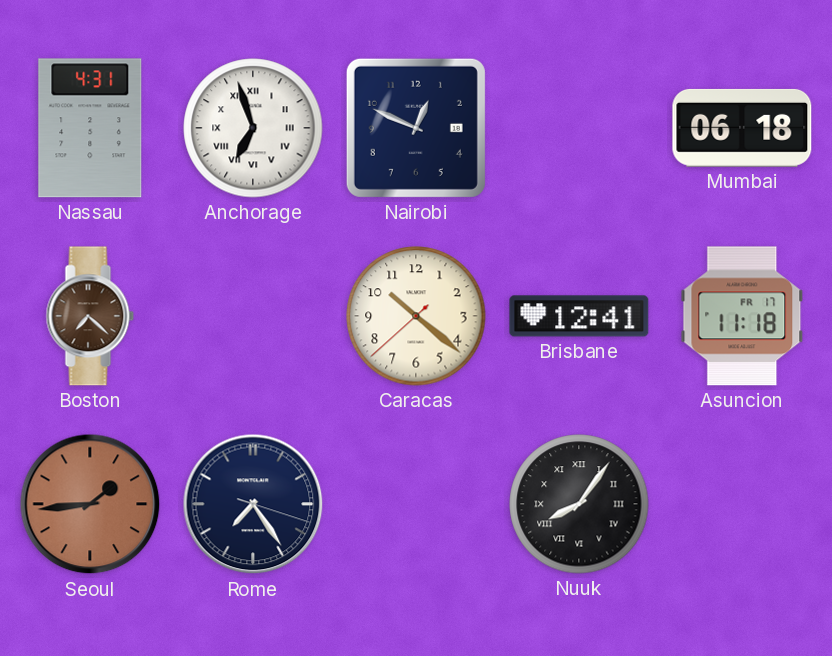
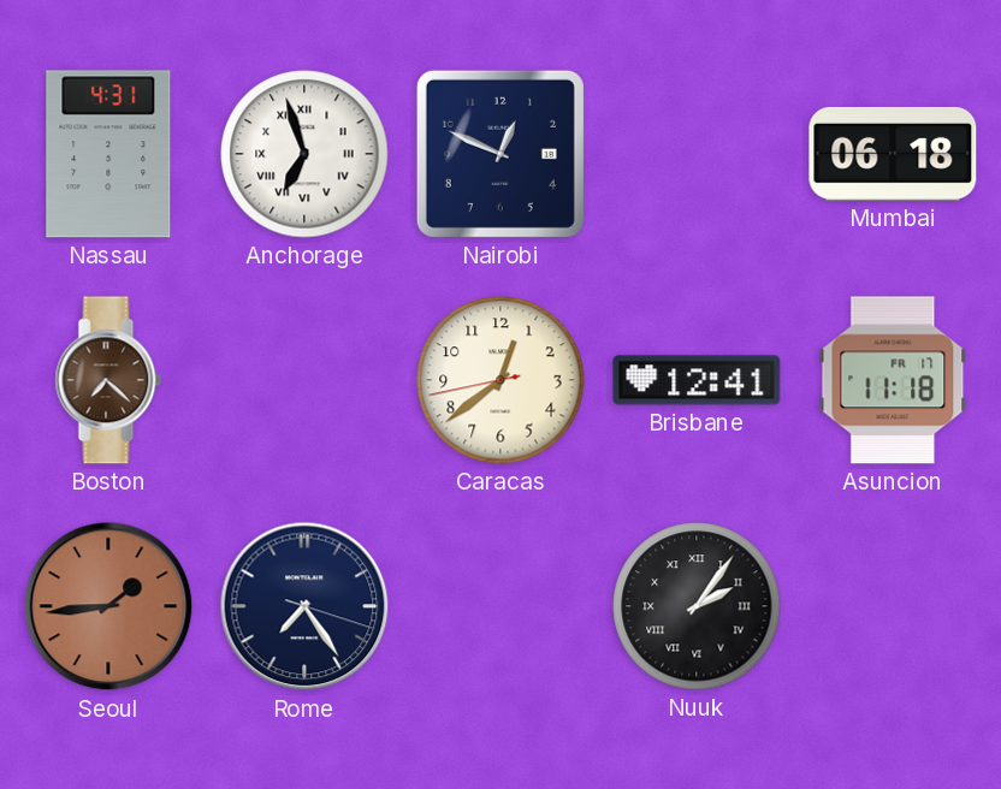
Caracas: 10:21 -> 12:38
Nuuk: 8:06 -> 2:06
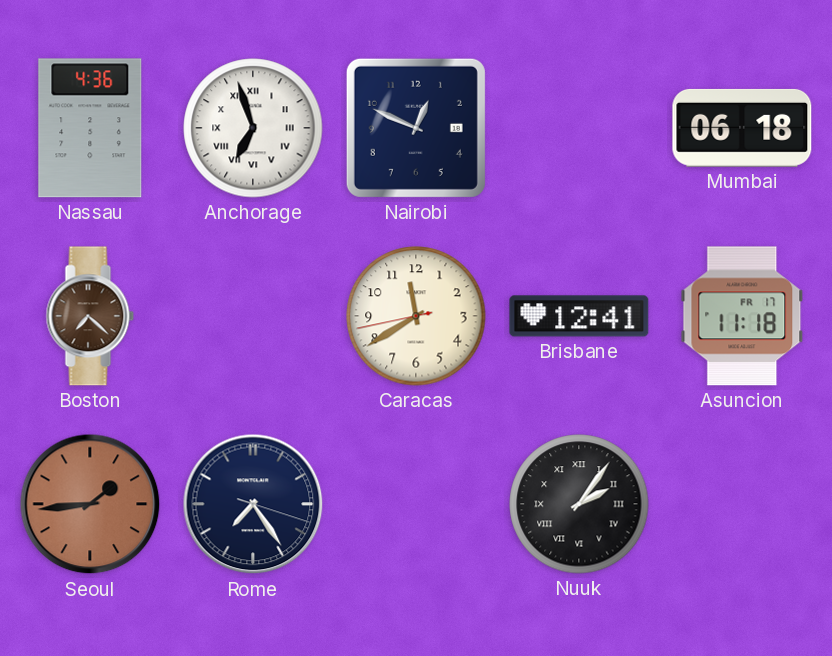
Nassau: 4:31 -> 4:36
Caracas: 12:38 -> 11:39
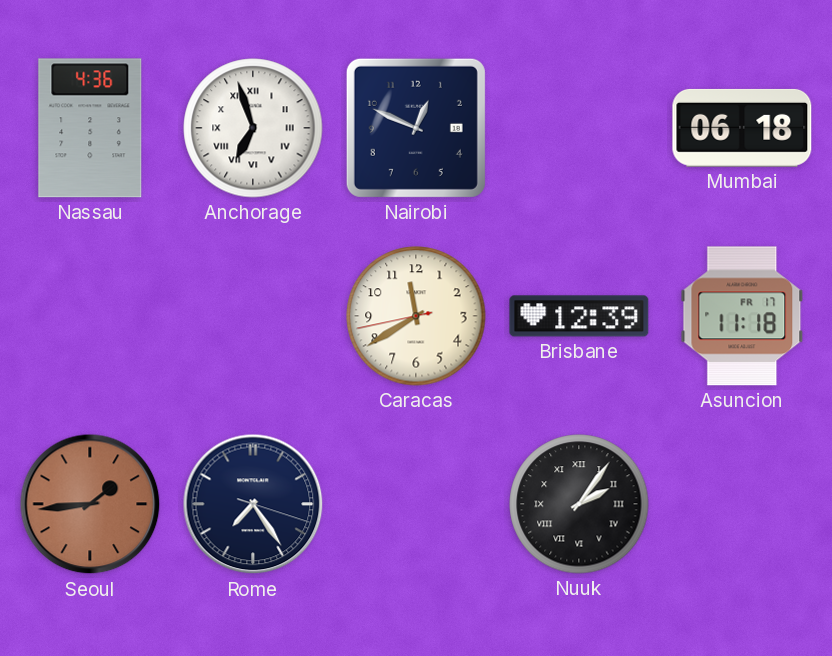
Boston: 7:22 -> none
Brisbane: 12:41 -> 12:39
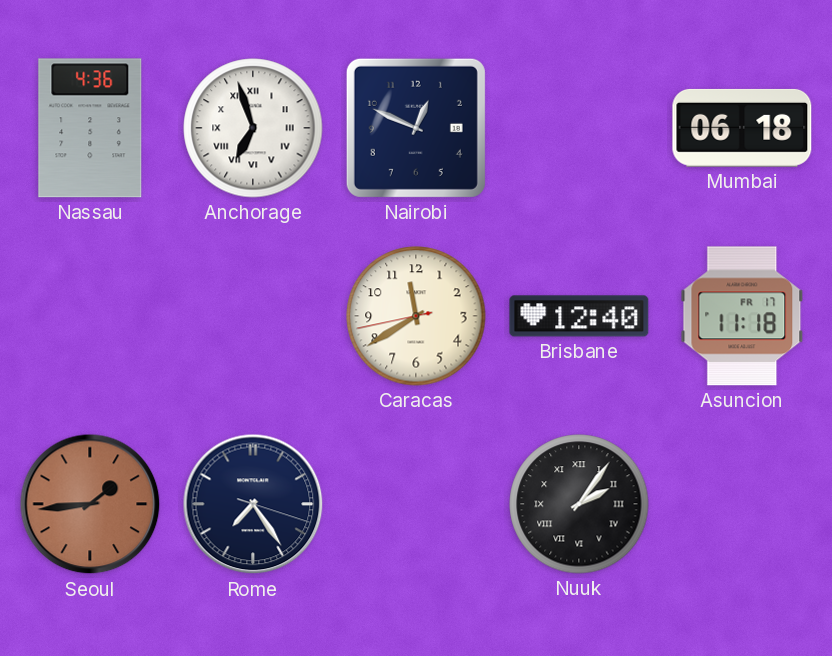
Brisbane: 12:39 -> 12:40
